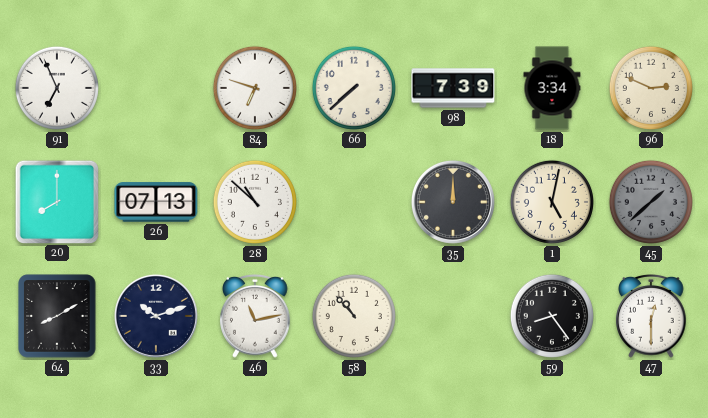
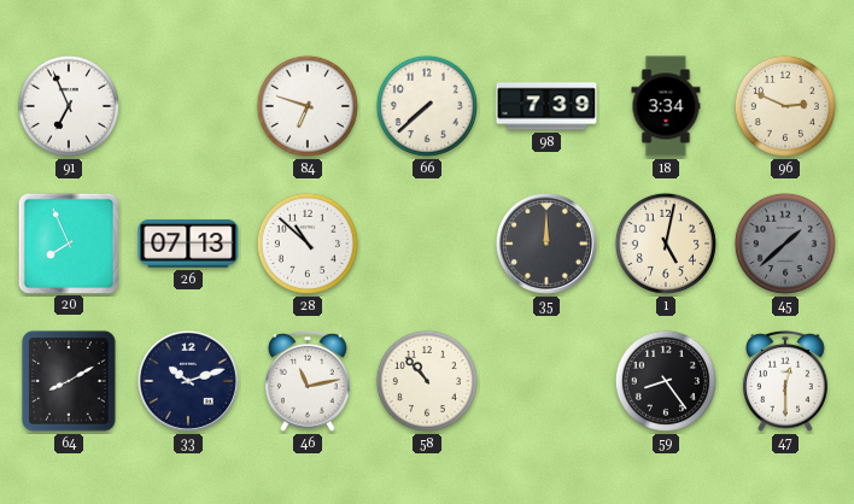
20: 8:00 -> 7:56
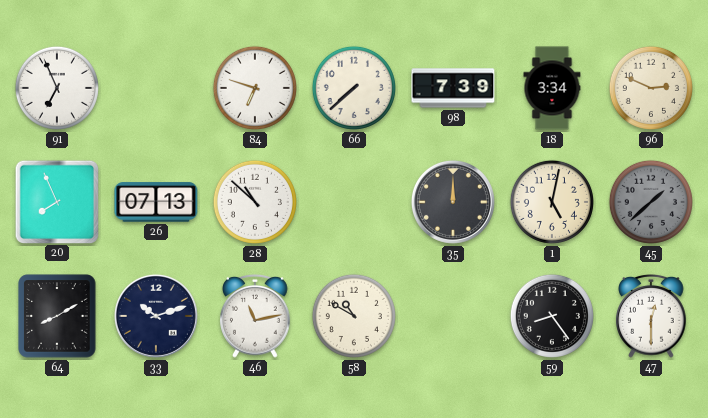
58: 10:53 -> 10:50
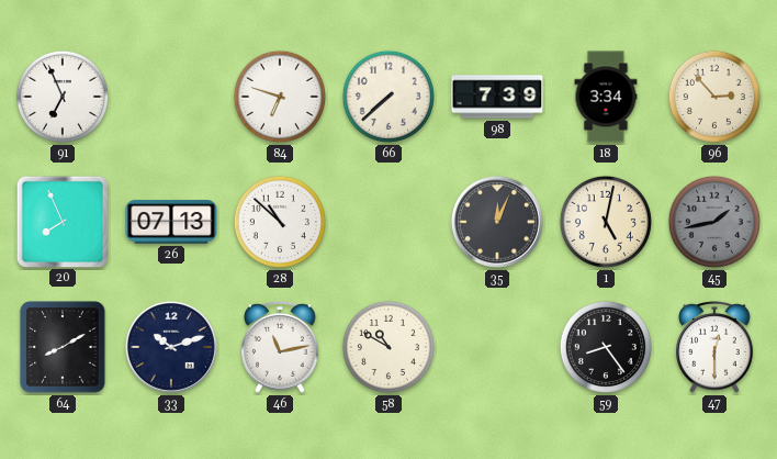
96: 2:49 -> 2:53
35: 12:00 -> 12:04
45: 1:38 -> 1:43
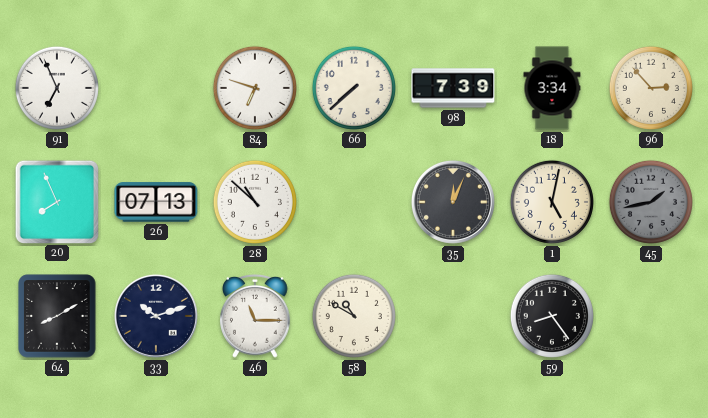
46: 11:13 -> 11:15
47: 12:30 -> none
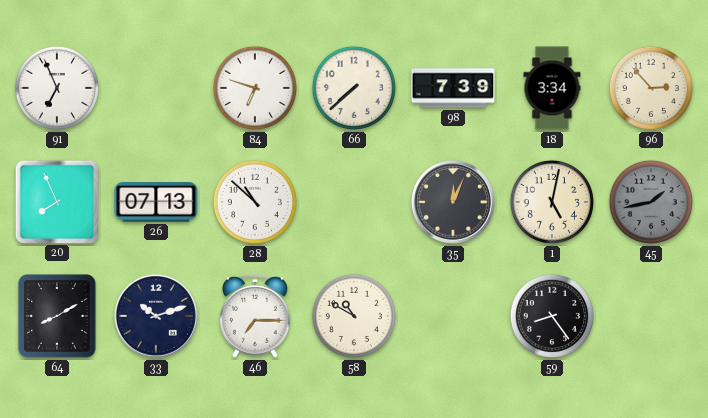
46: 11:15 -> 7:15
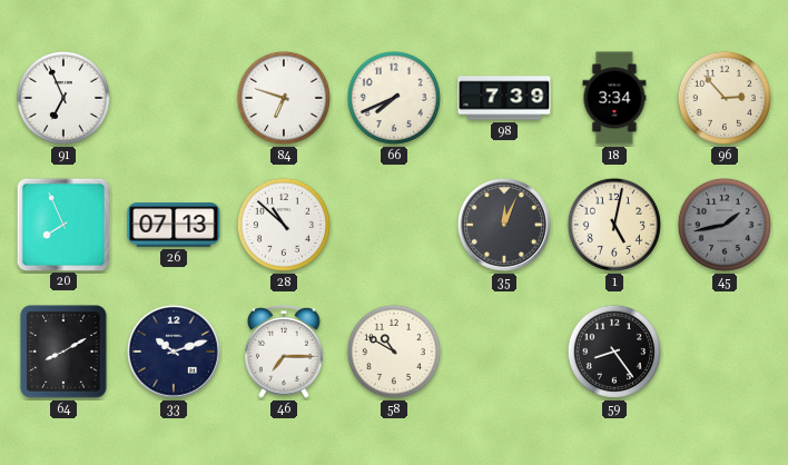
66: 7:38 -> 7:41
